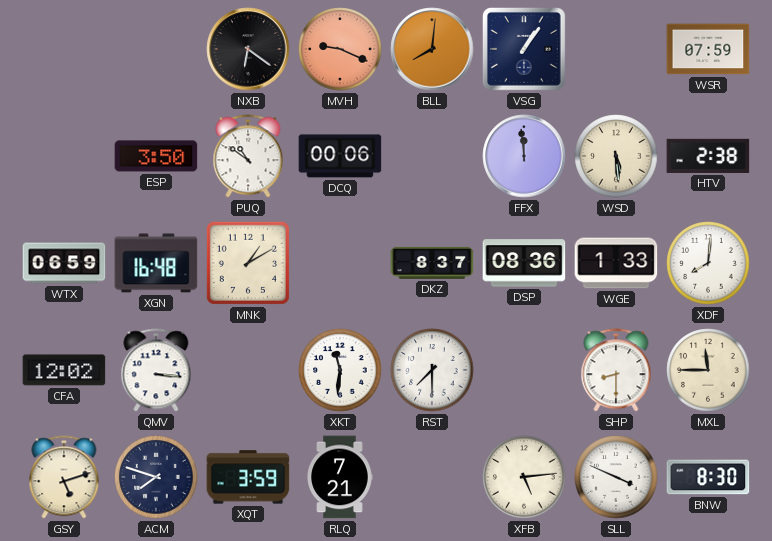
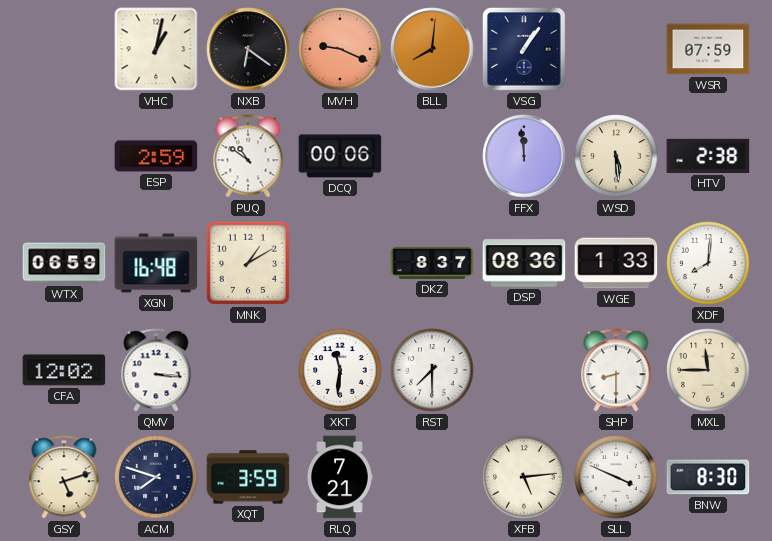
VHC: none -> 1:02
ESP: 3:50 -> 2:59
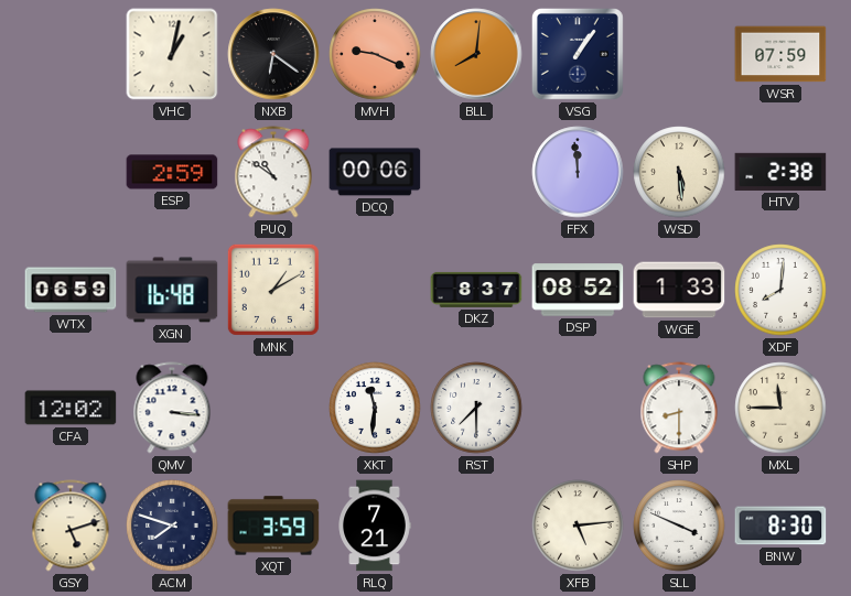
DSP: 08:36 -> 08:52
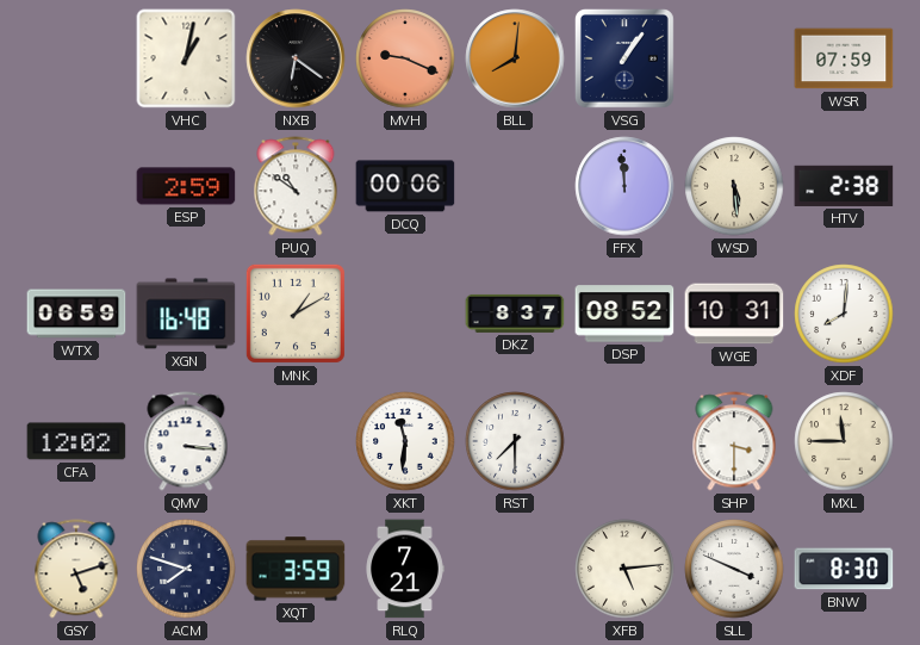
WGE: 1:33 -> 10:31
SHP: 8:30 -> 3:30
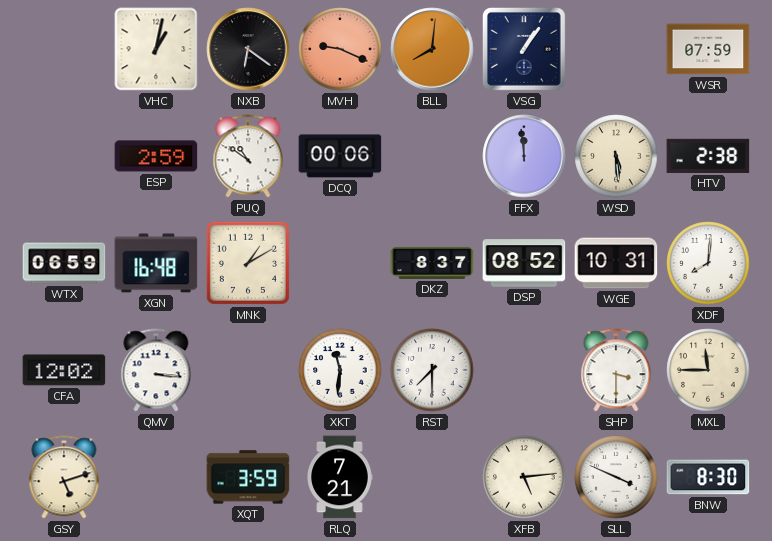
ACM: 7:48 -> none
